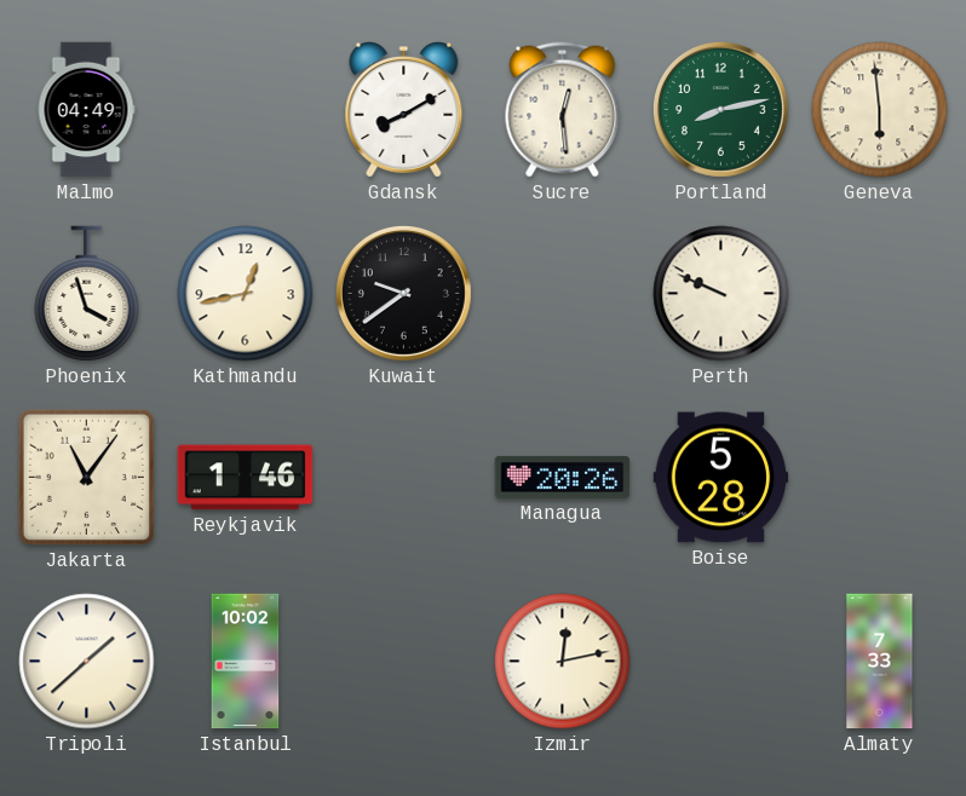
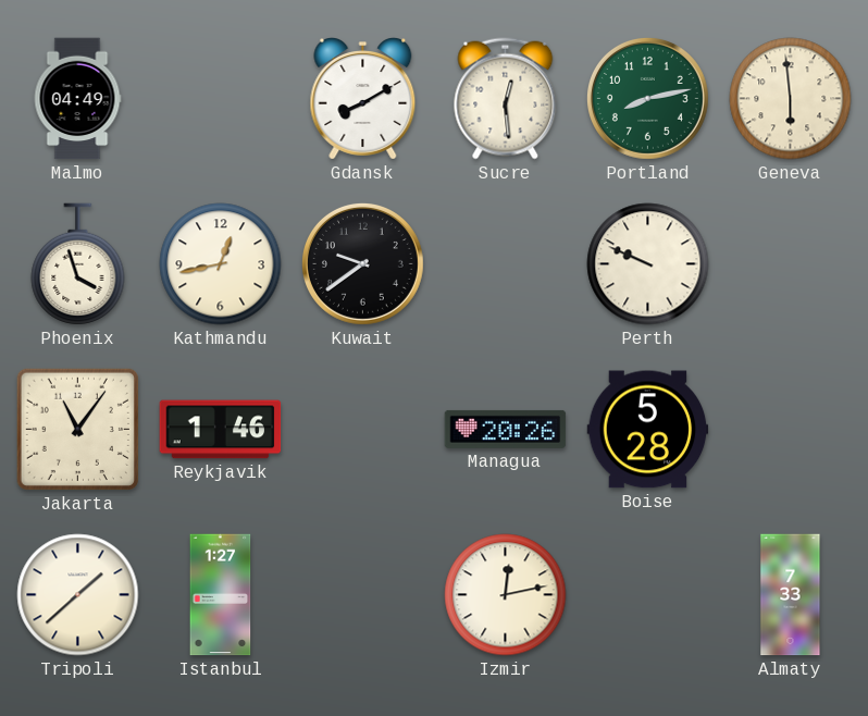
Istanbul: 10:02 -> 1:27
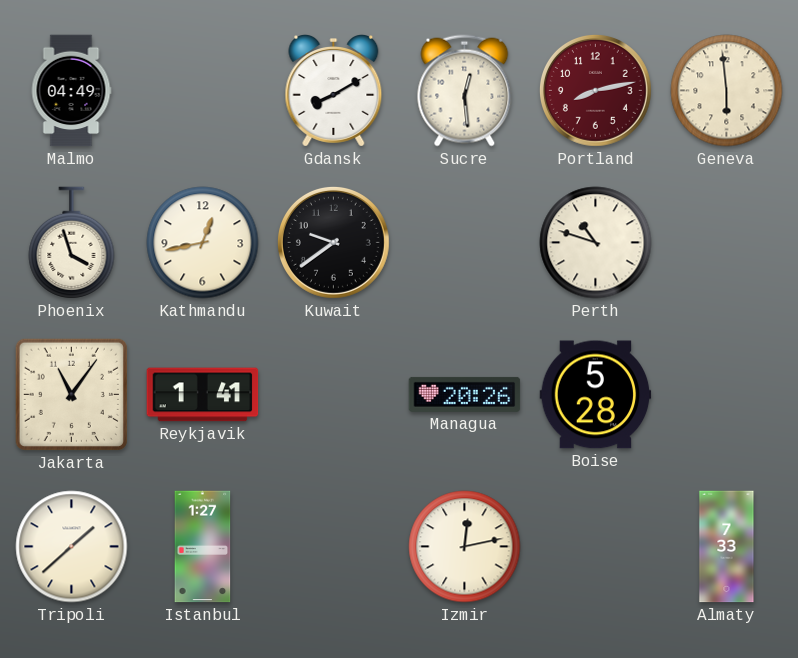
Portland dial: green -> burgundy
Perth: 9:49 -> 10:48
Reykjavik: 1:46 -> 1:41
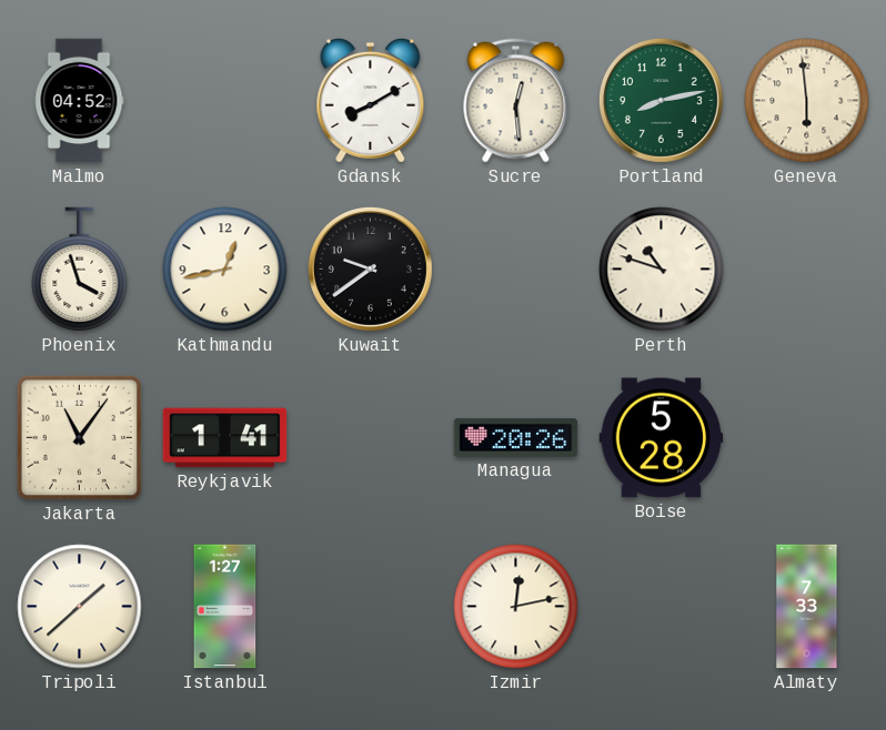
Malmo: 04:49 -> 04:52
Portland dial: burgundy -> green
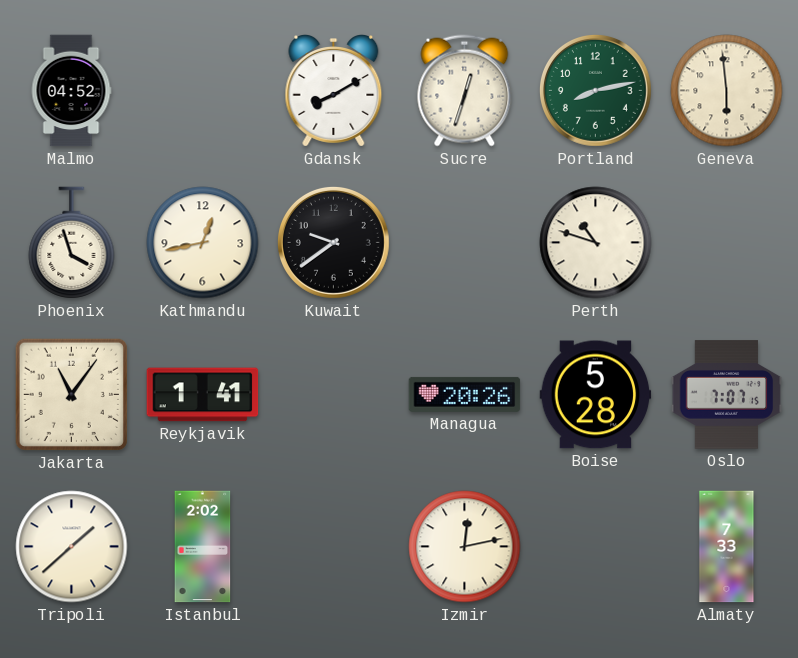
Sucre: 12:29 -> 12:33
Oslo: none -> 7:07
Istanbul: 1:27 -> 2:02
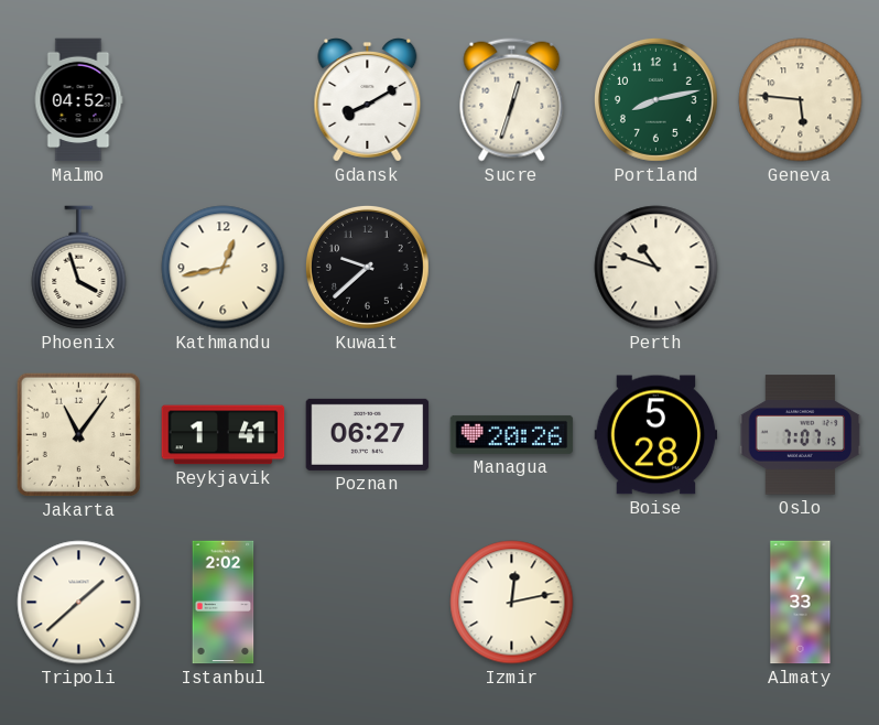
Geneva: 5:59 -> 5:46
Kuwait: 9:39 -> 9:38
Poznan: none -> 06:27
